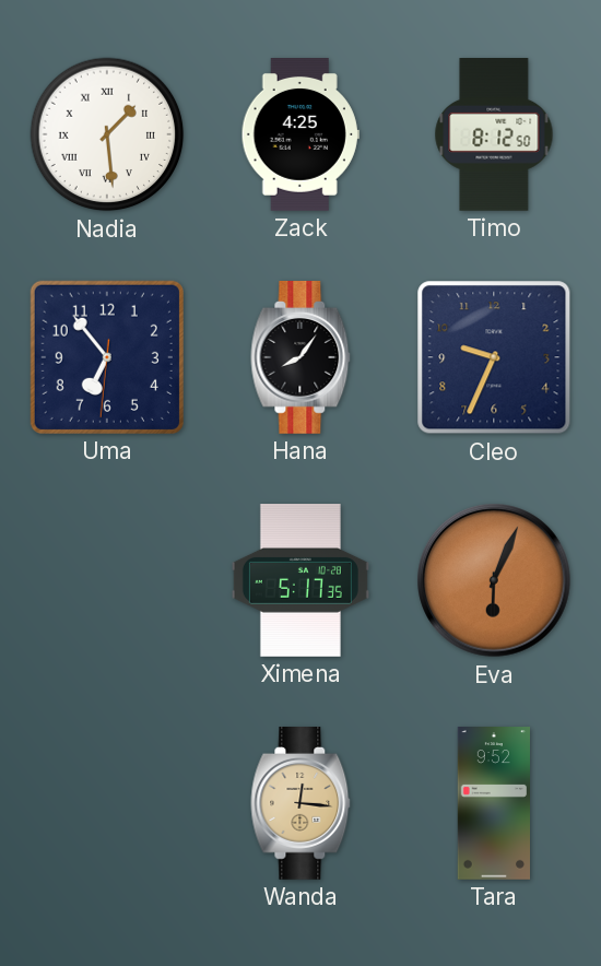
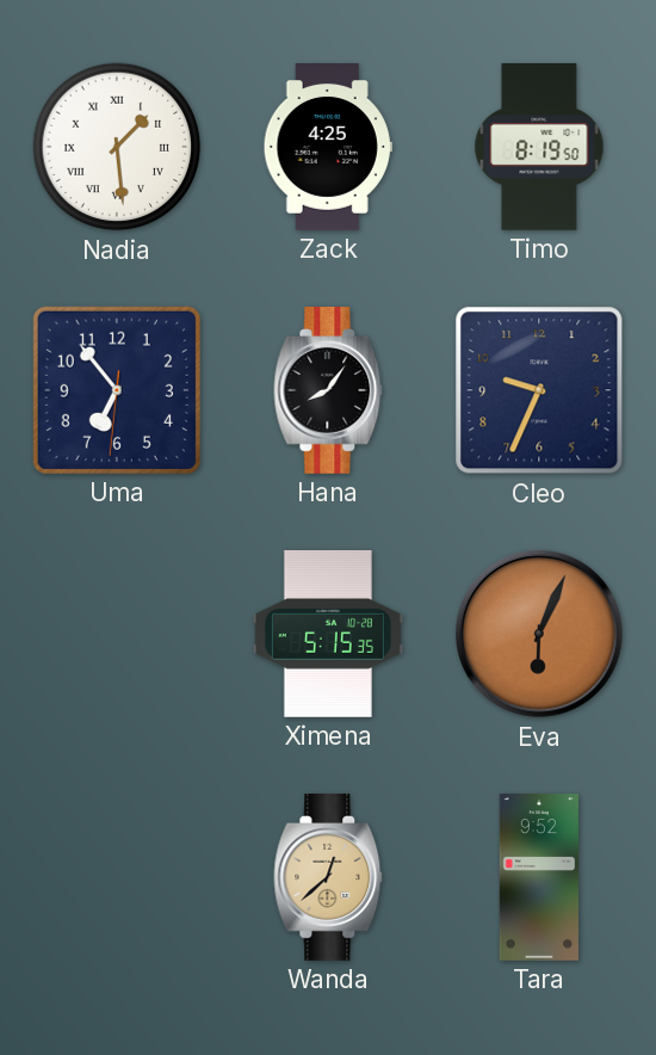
Timo: 8:12 -> 8:19
Ximena: 5:17 -> 5:15
Wanda: 12:16 -> 12:38
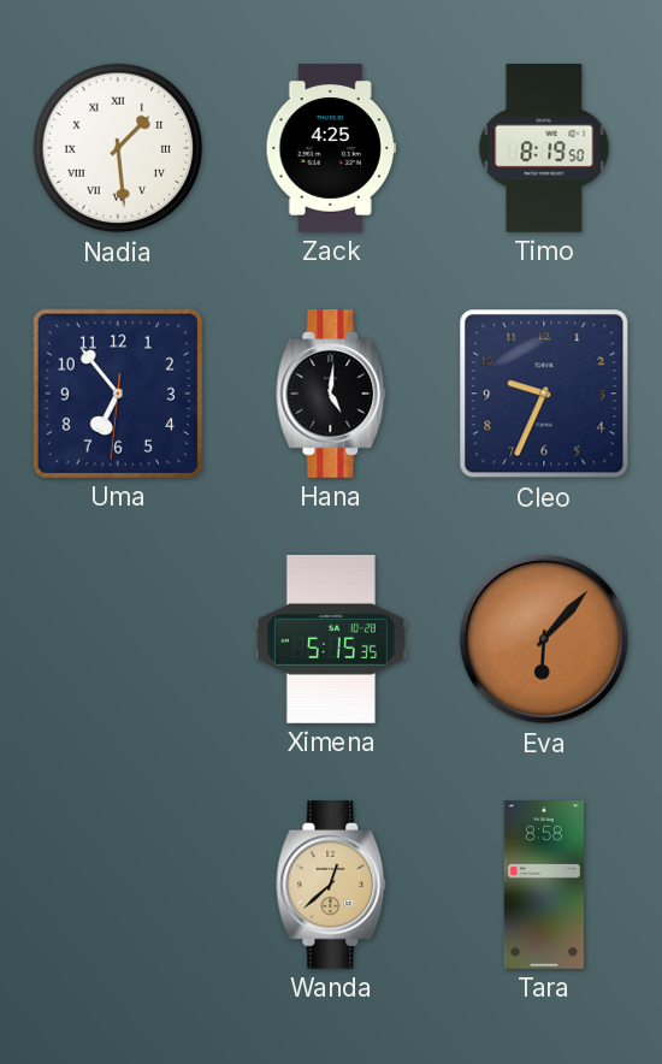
Hana: 8:06 -> 5:01
Eva: 6:04 -> 6:07
Tara: 9:52 -> 8:58
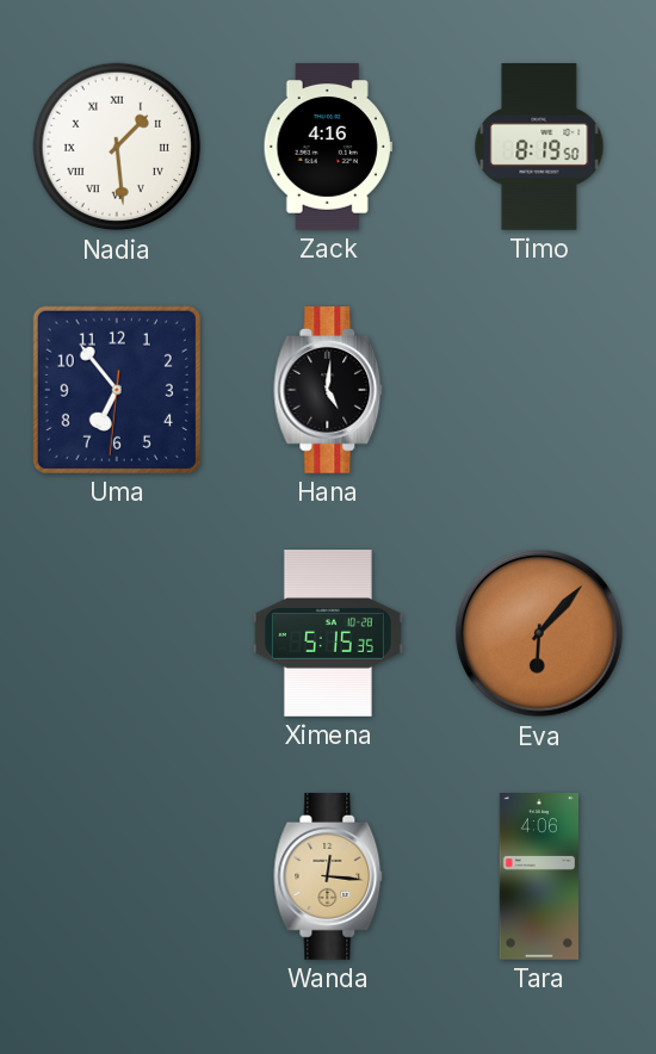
Zack: 4:25 -> 4:16
Cleo: 9:34 -> none
Wanda: 12:38 -> 12:16
Tara: 8:58 -> 4:06
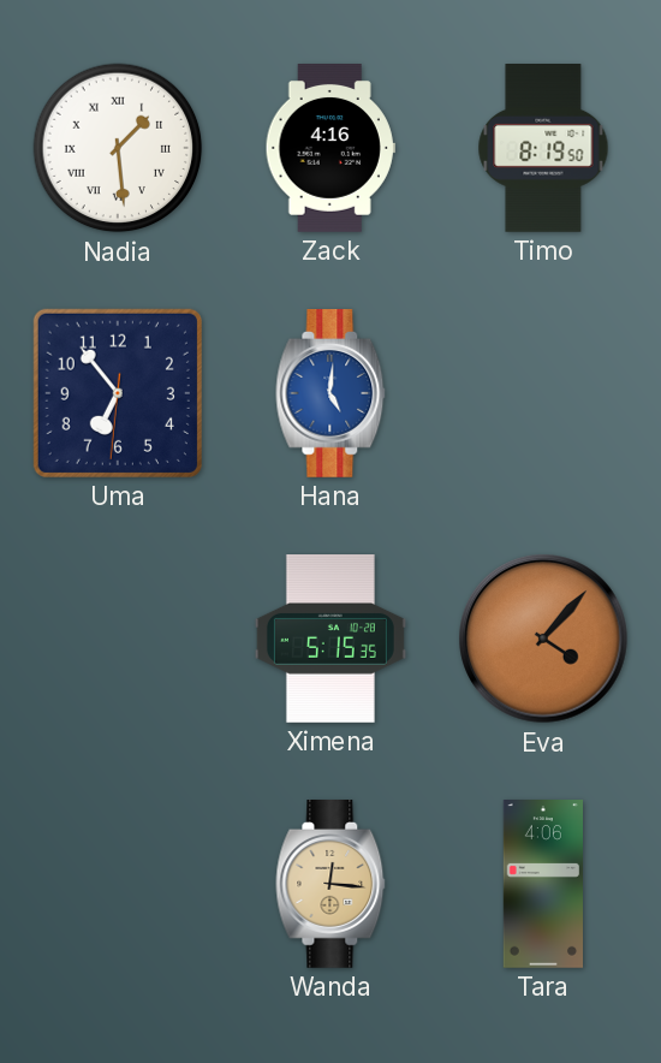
Hana dial: black -> blue
Eva: 6:07 -> 4:07
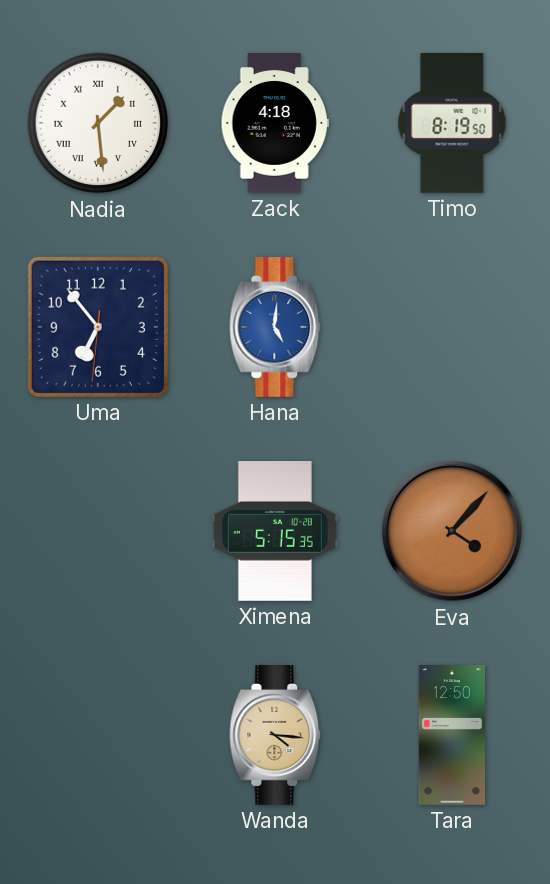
Zack: 4:16 -> 4:18
Wanda: 12:16 -> 4:16
Tara: 4:06 -> 12:50
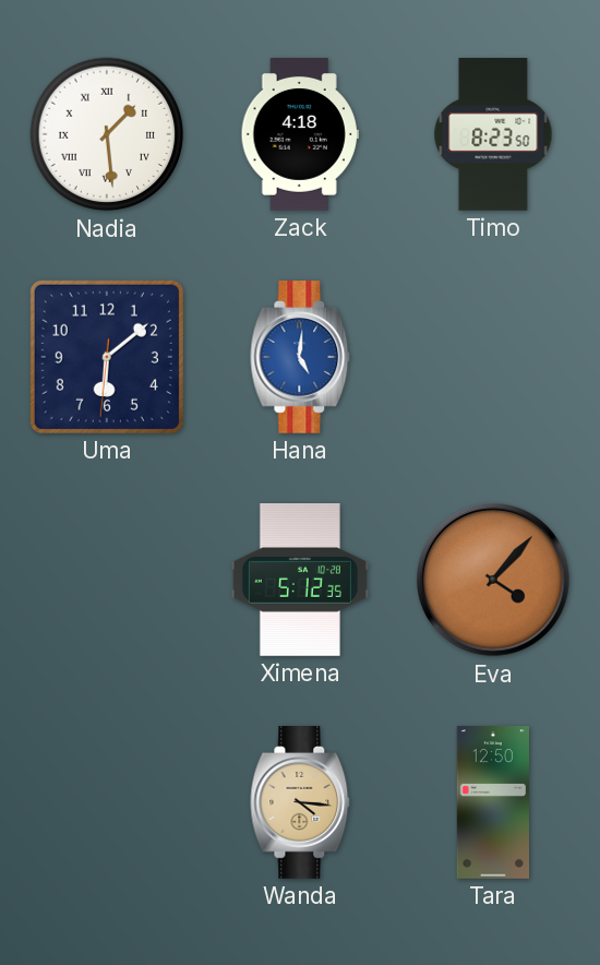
Timo: 8:19 -> 8:23
Uma: 6:53 -> 6:08
Ximena: 5:15 -> 5:12
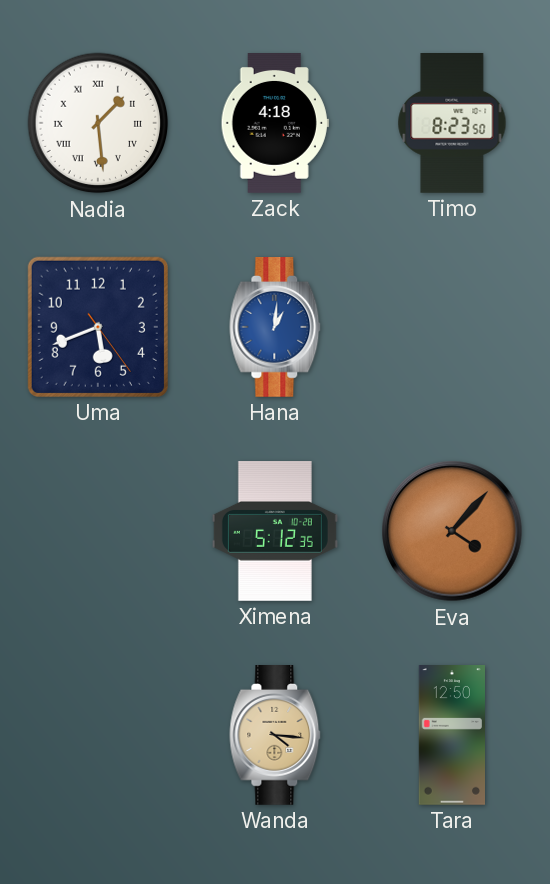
Uma: 6:08 -> 5:41
Hana: 5:01 -> 1:01
